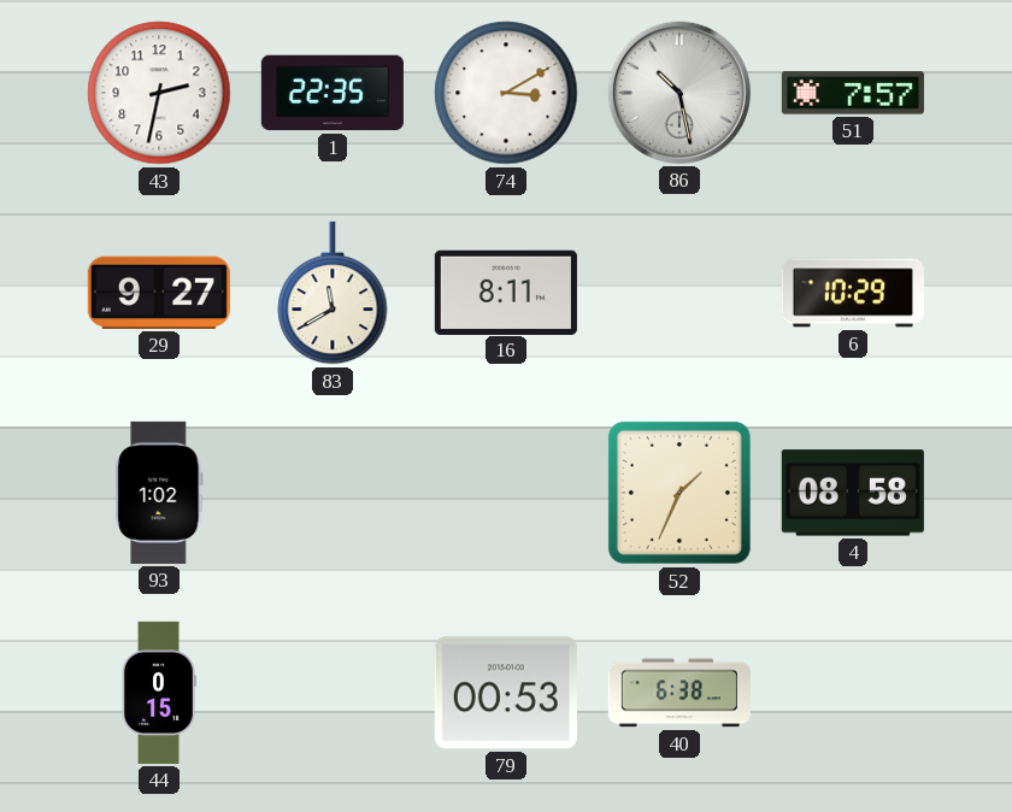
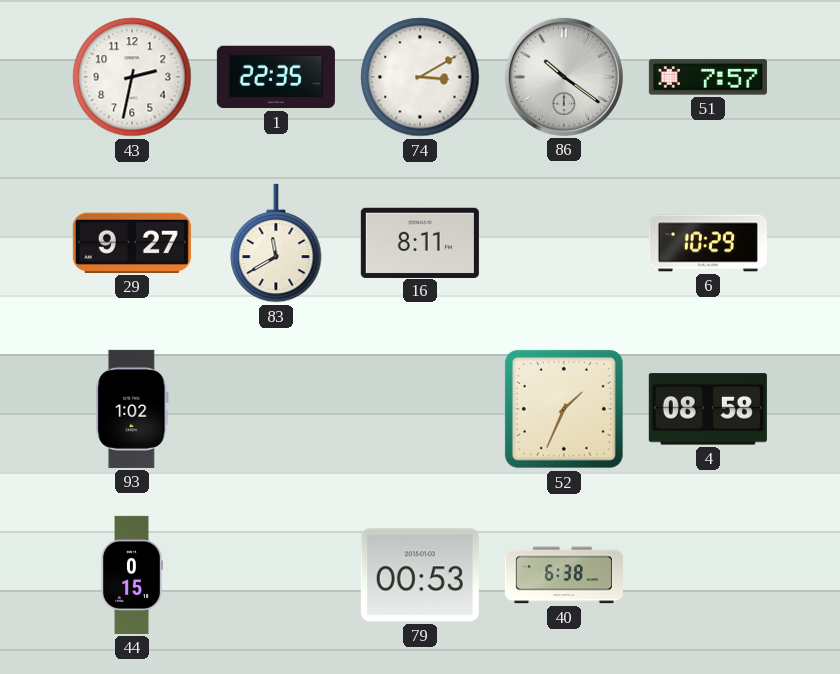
86: 10:28 -> 10:21
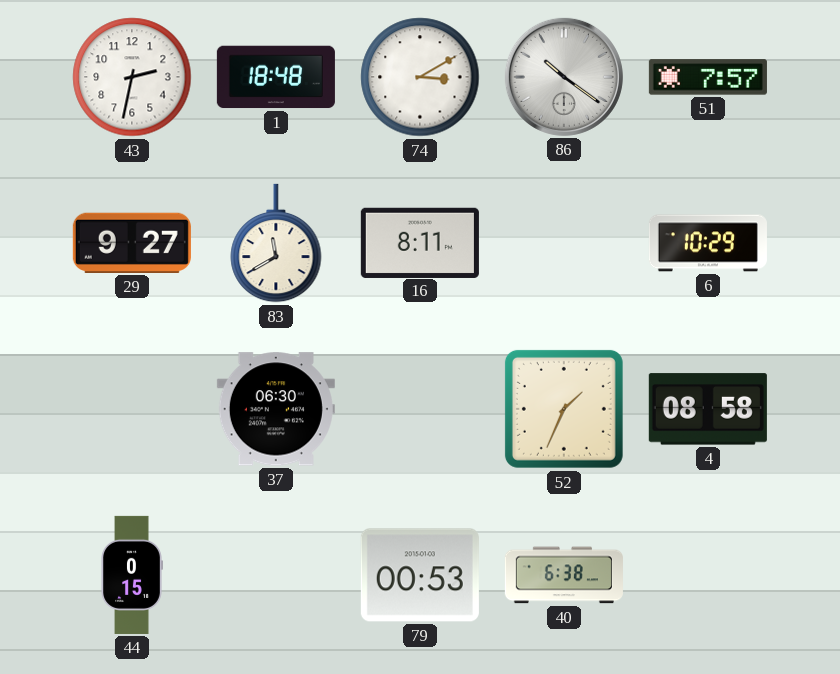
1: 22:35 -> 18:48
93: 1:02 -> none
37: none -> 06:30
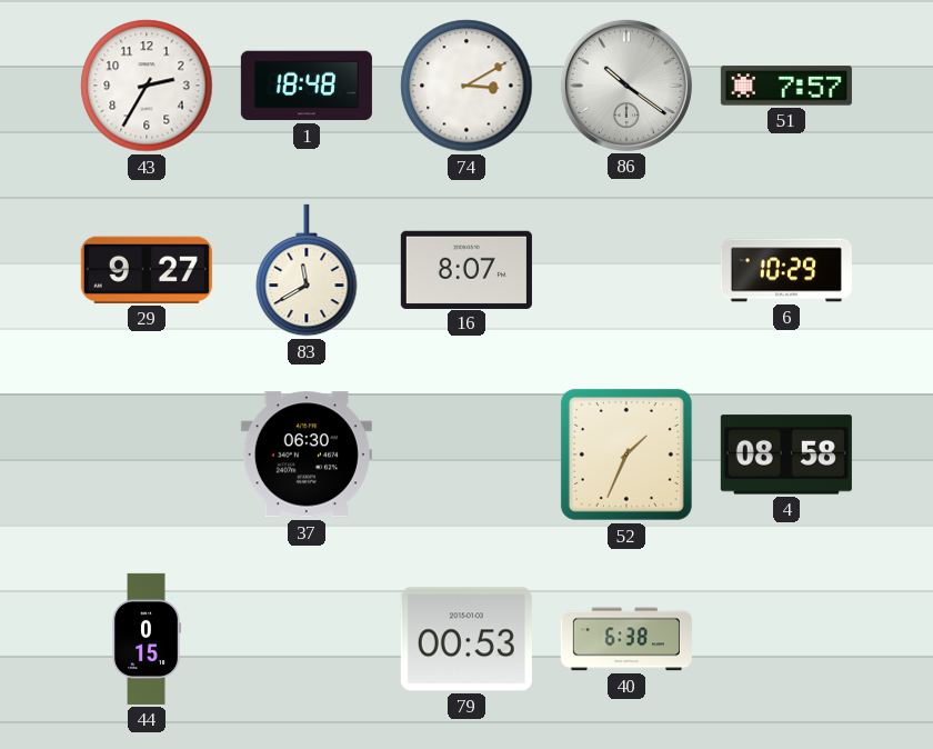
43: 2:32 -> 2:35
16: 8:11 -> 8:07
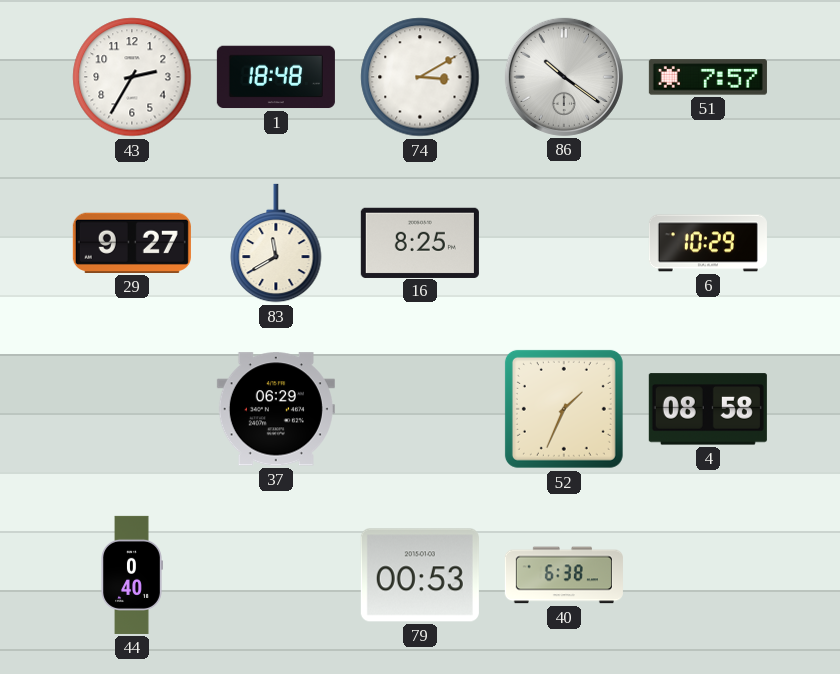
16: 8:07 -> 8:25
37: 06:30 -> 06:29
44: 0:15 -> 0:40
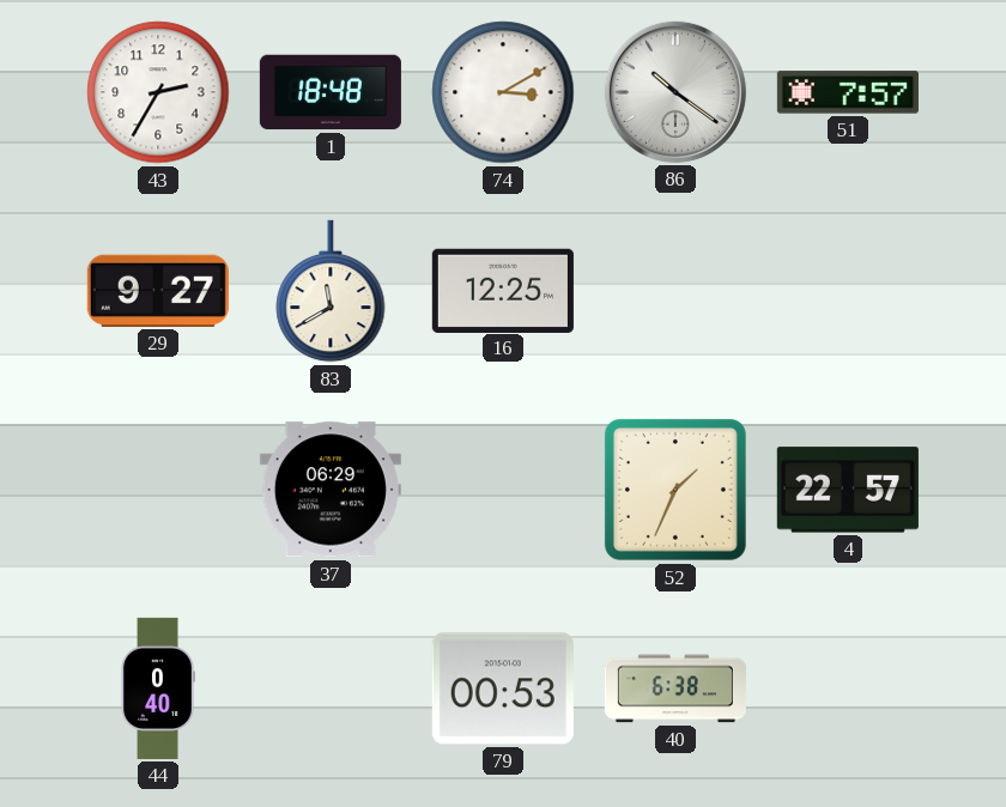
16: 8:25 -> 12:25
6: 10:29 -> none
4: 08:58 -> 22:57
